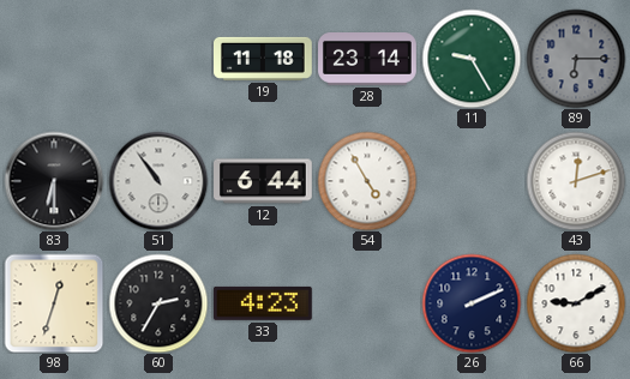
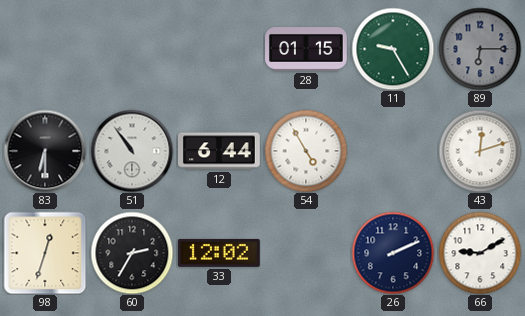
19: 11:18 -> none
28: 23:14 -> 01:15
33: 4:23 -> 12:02
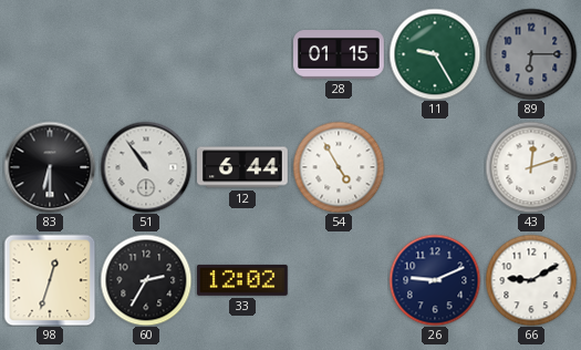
26: 2:11 -> 9:11
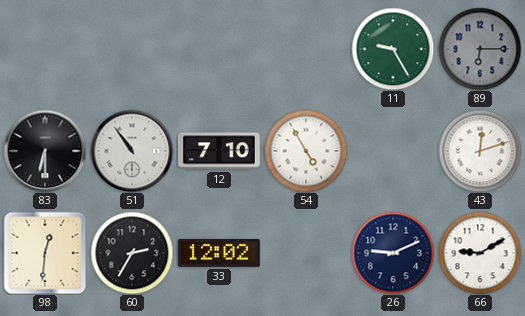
28: 01:15 -> none
12: 6:44 -> 7:10
98: 12:33 -> 12:31
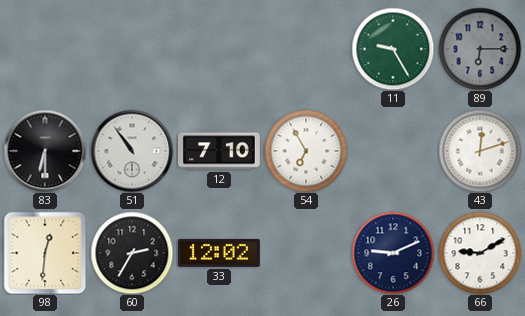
54: 4:55 -> 6:55
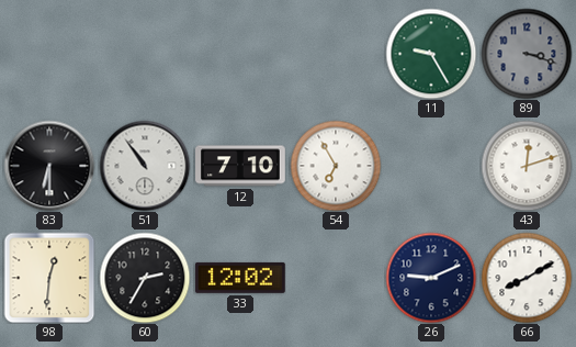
89: 6:15 -> 3:18
66: 9:10 -> 8:10
